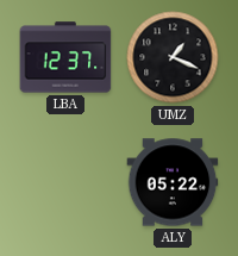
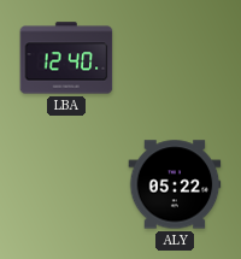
LBA: 12:37 -> 12:40
UMZ: 1:19 -> none
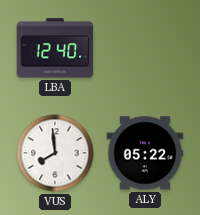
VUS: none -> 7:59
